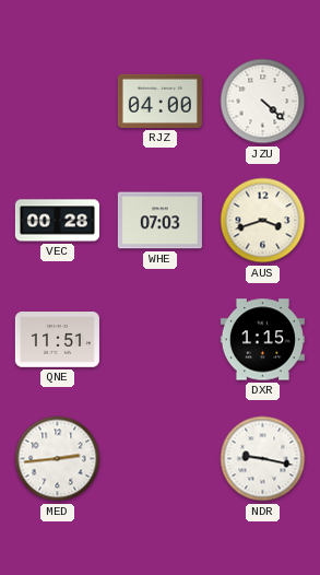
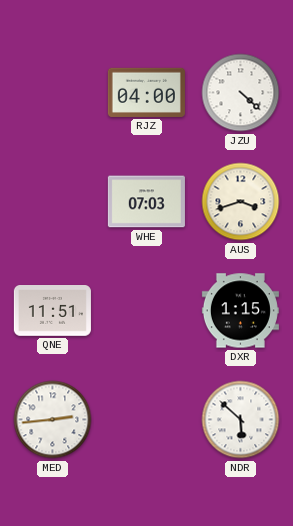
VEC: 00:28 -> none
NDR: 9:17 -> 5:52
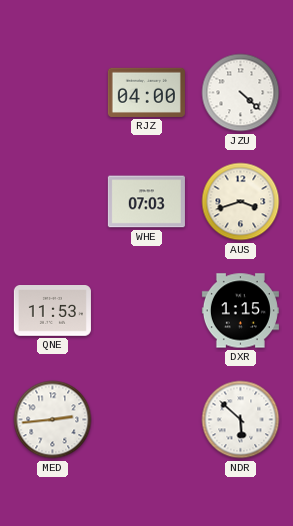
QNE: 11:51 -> 11:53
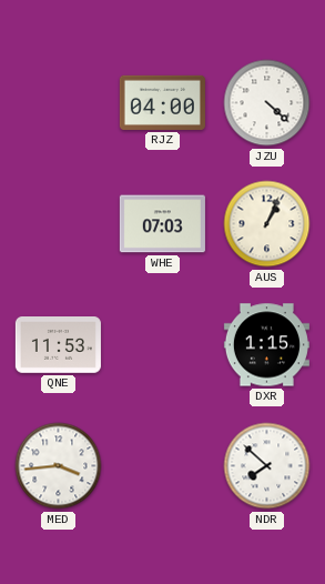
AUS: 3:42 -> 1:04
MED: 2:44 -> 3:44
NDR: 5:52 -> 7:52
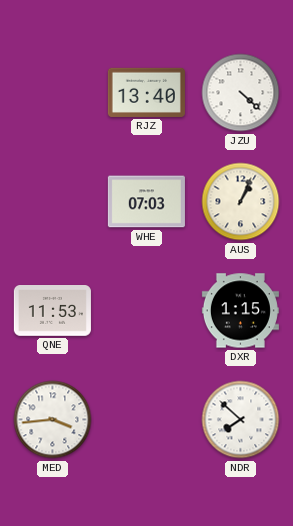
RJZ: 04:00 -> 13:40
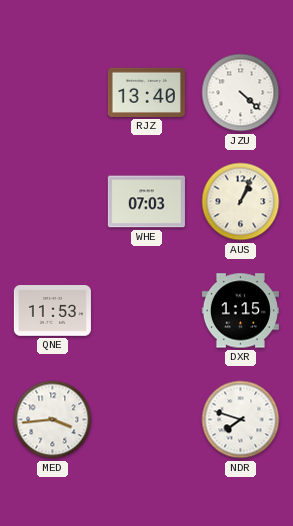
NDR: 7:52 -> 7:48
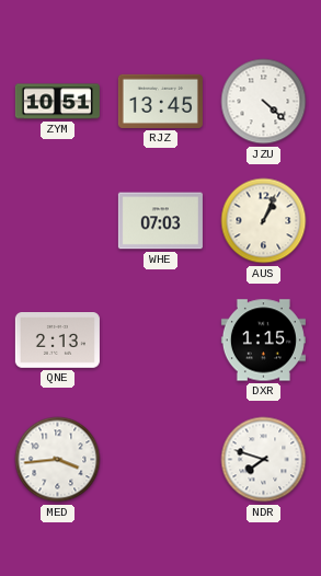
ZYM: none -> 10:51
RJZ: 13:40 -> 13:45
QNE: 11:53 -> 2:13
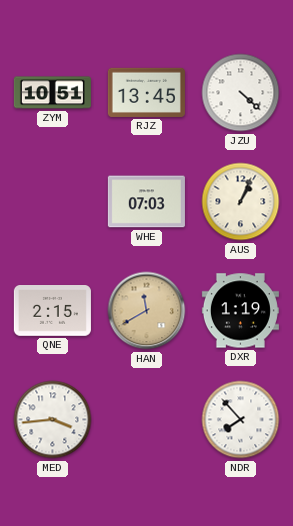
QNE: 2:13 -> 2:15
HAN: none -> 11:40
DXR: 1:15 -> 1:19
NDR: 7:48 -> 7:53
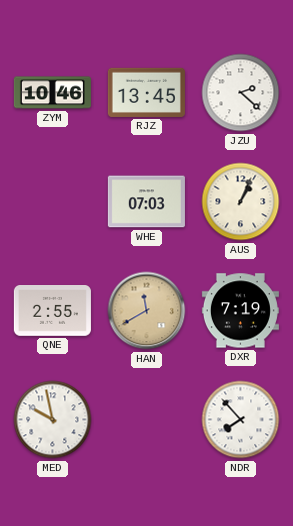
ZYM: 10:51 -> 10:46
JZU: 4:22 -> 2:22
QNE: 2:15 -> 2:55
DXR: 1:19 -> 7:19
MED: 3:44 -> 9:58
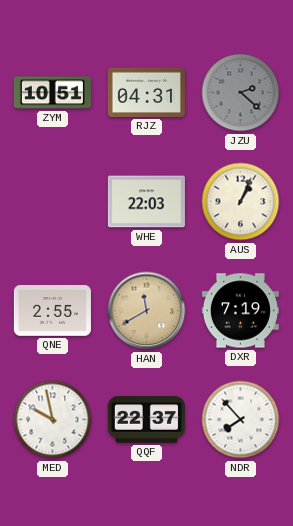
ZYM: 10:46 -> 10:51
RJZ: 13:45 -> 04:31
JZU dial: white -> grey
WHE: 07:03 -> 22:03
QQF: none -> 22:37
